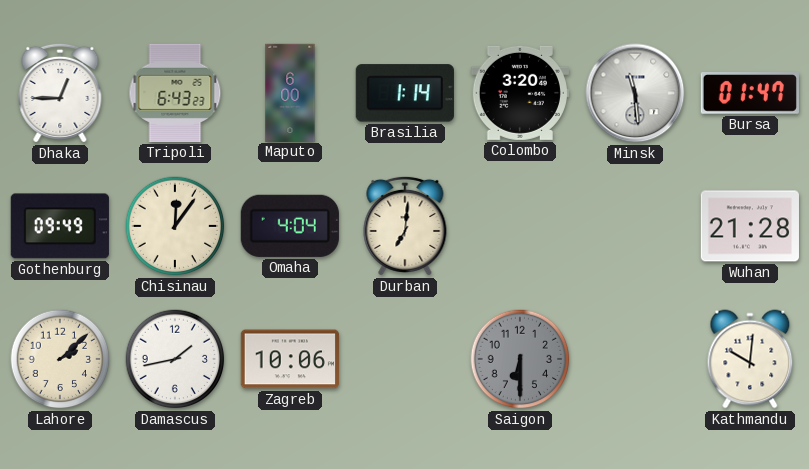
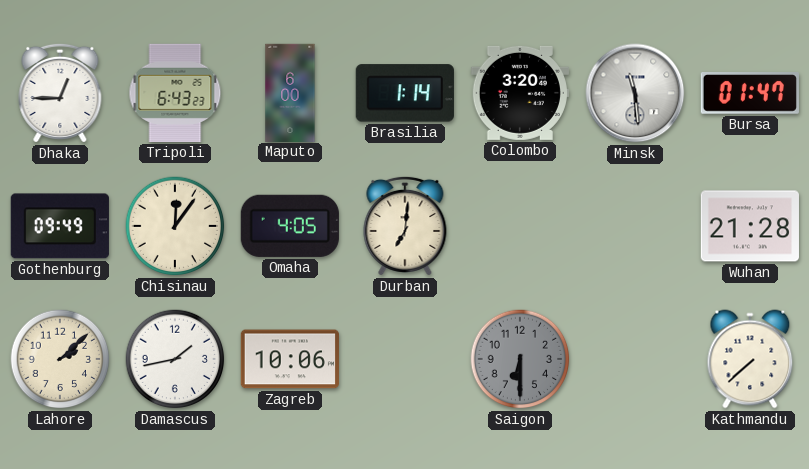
Omaha: 4:04 -> 4:05
Kathmandu: 10:01 -> 7:38
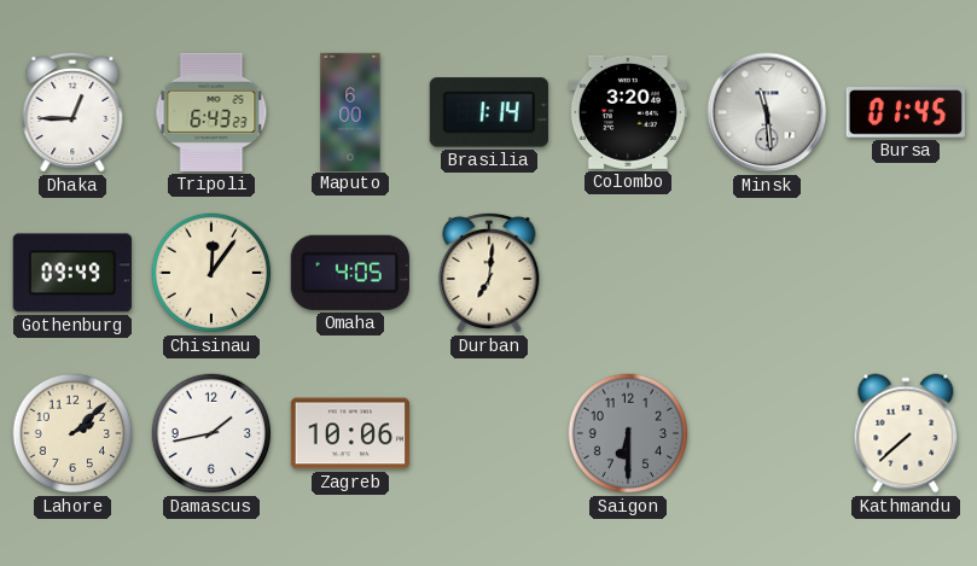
Bursa: 01:47 -> 01:45
Wuhan: 21:28 -> none
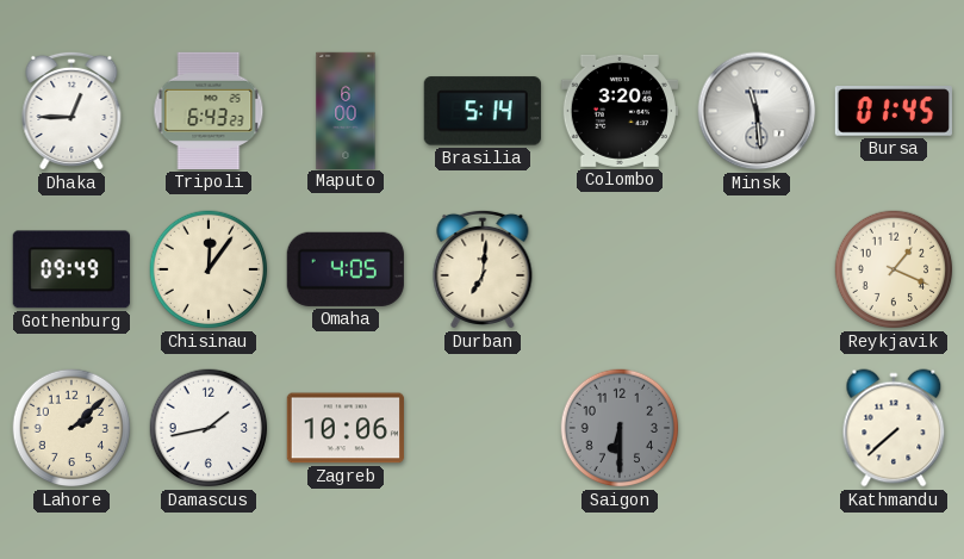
Brasilia: 1:14 -> 5:14
Reykjavik: none -> 1:19
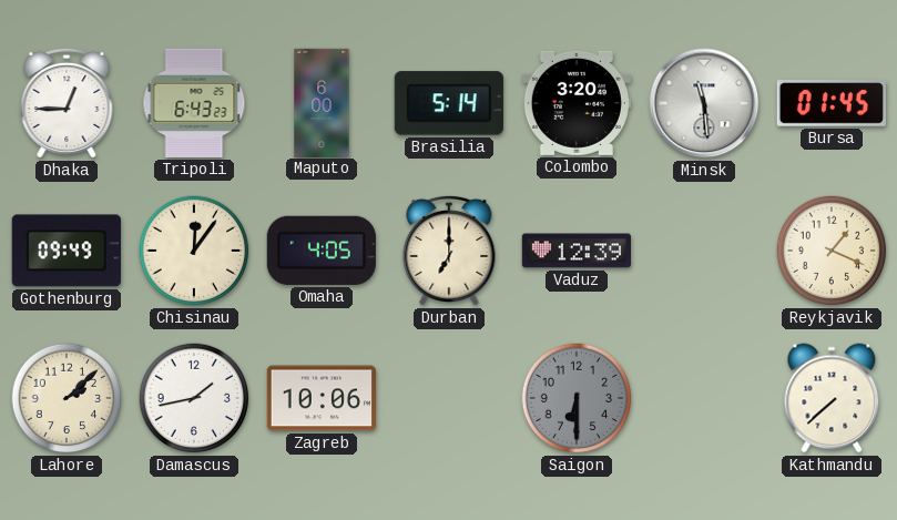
Durban: 7:01 -> 7:00
Vaduz: none -> 12:39
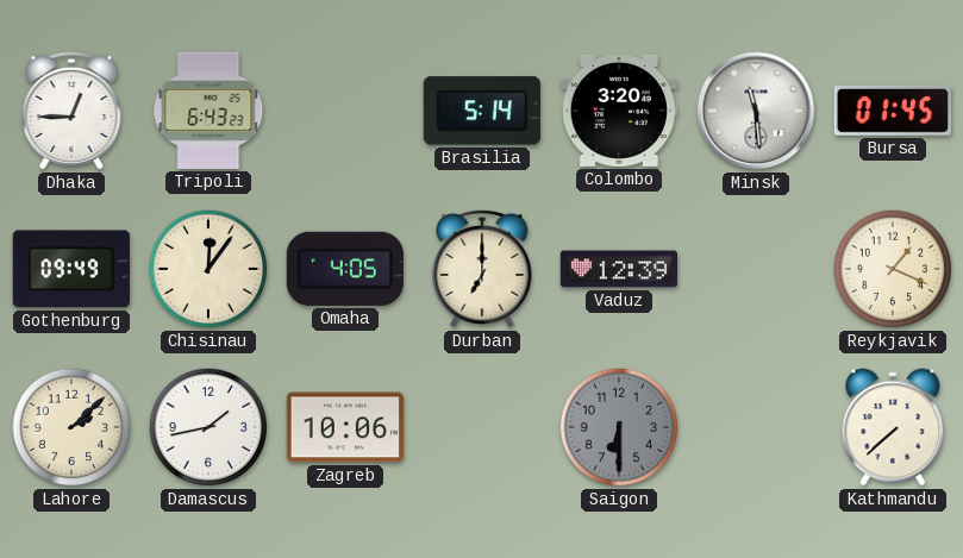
Maputo: 6:00 -> none
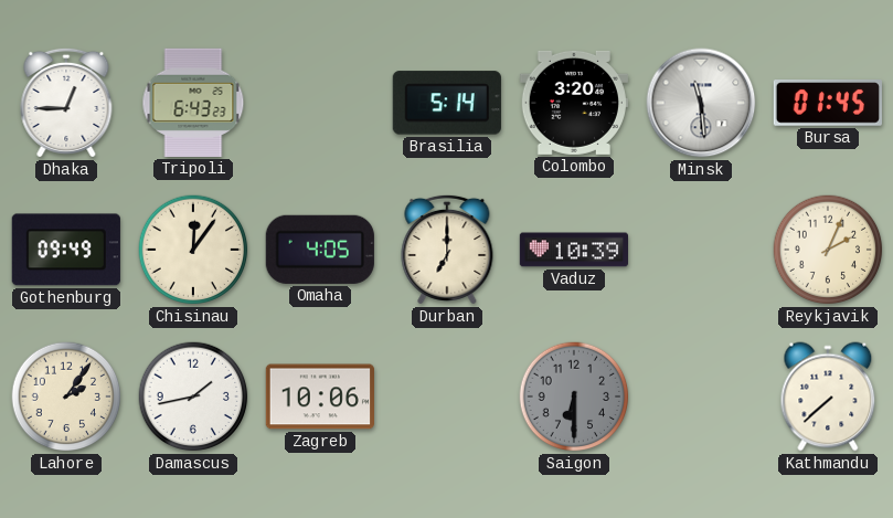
Vaduz: 12:39 -> 10:39
Reykjavik: 1:19 -> 2:04
Lahore: 2:08 -> 2:06
